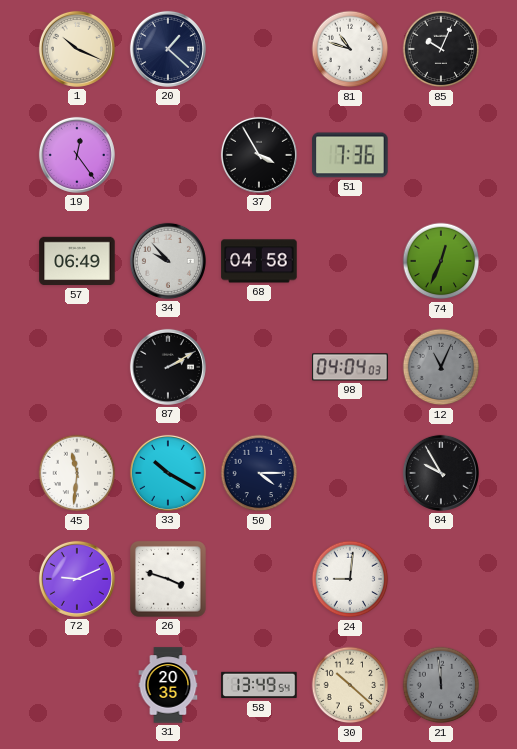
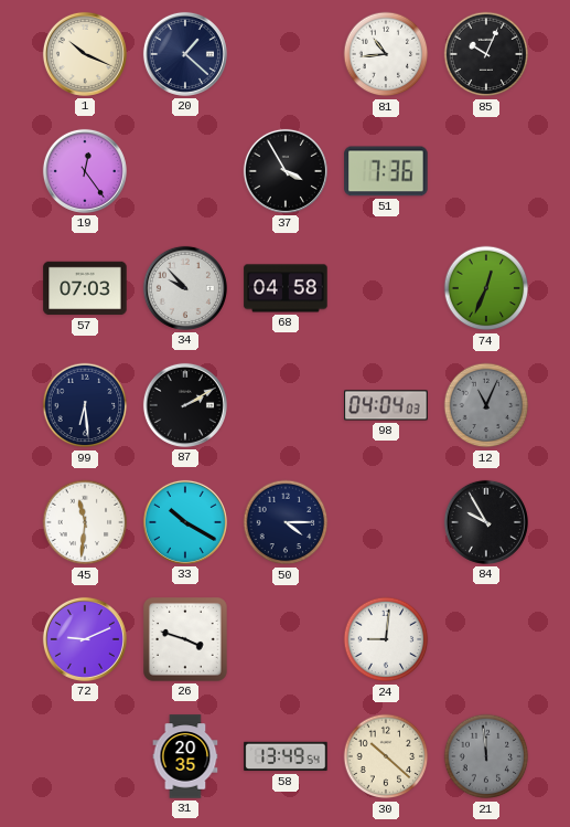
81: 10:48 -> 10:44
57: 06:49 -> 07:03
99: none -> 6:29
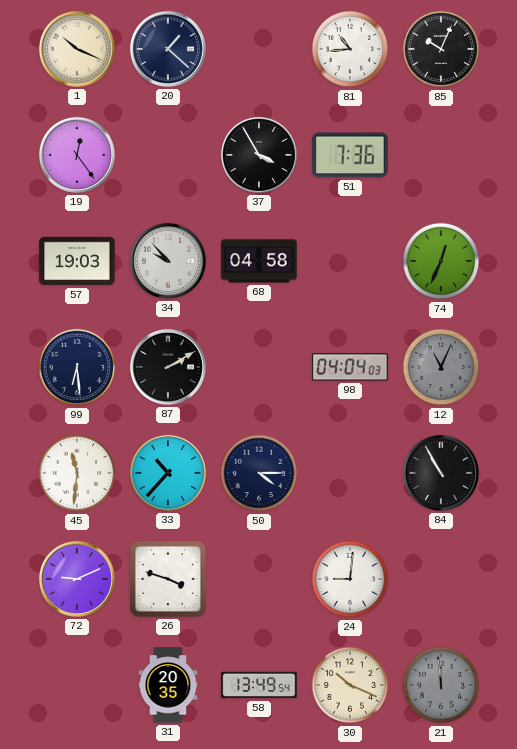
57: 07:03 -> 19:03
33: 10:20 -> 10:37
84: 9:55 -> 10:55
30: 10:22 -> 10:19
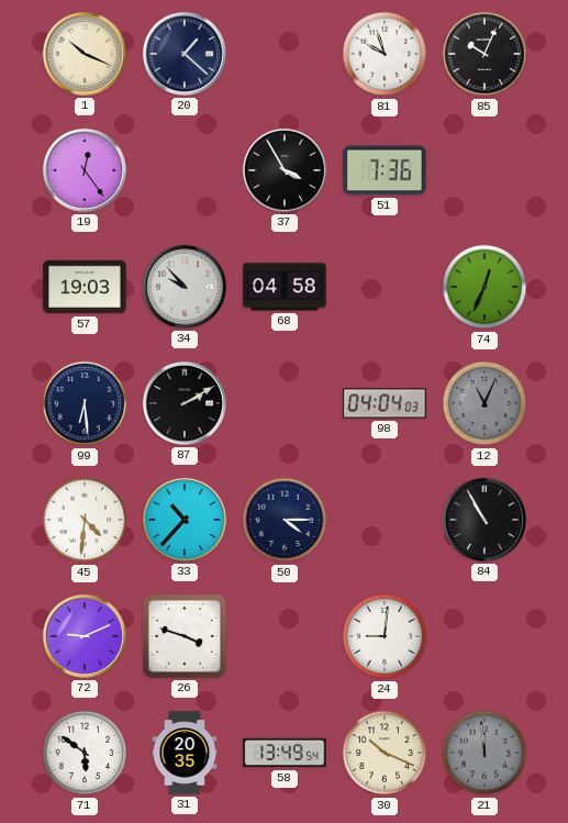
81: 10:44 -> 9:57
45: 11:31 -> 4:31
71: none -> 5:51
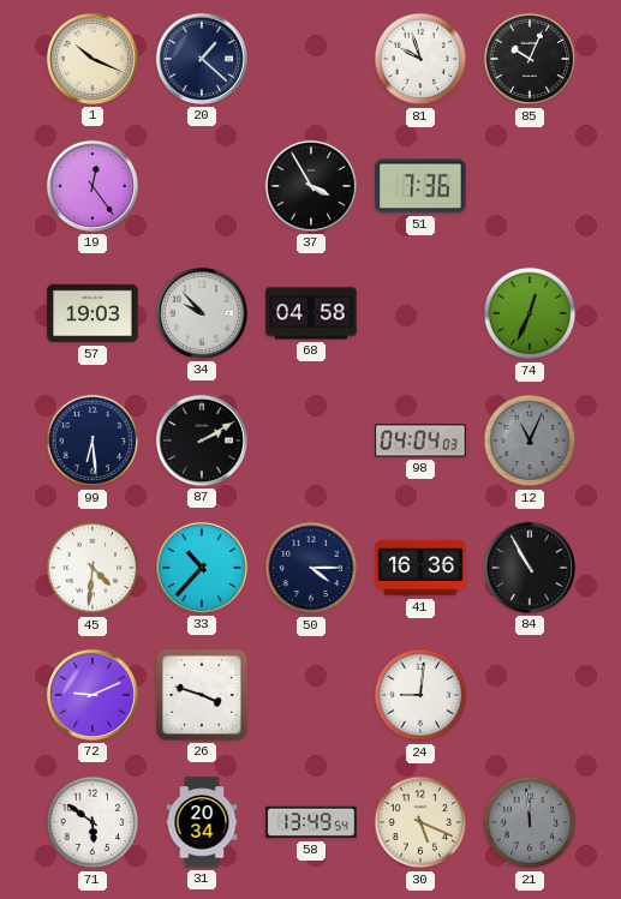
41: none -> 16:36
31: 20:35 -> 20:34
30: 10:19 -> 5:19
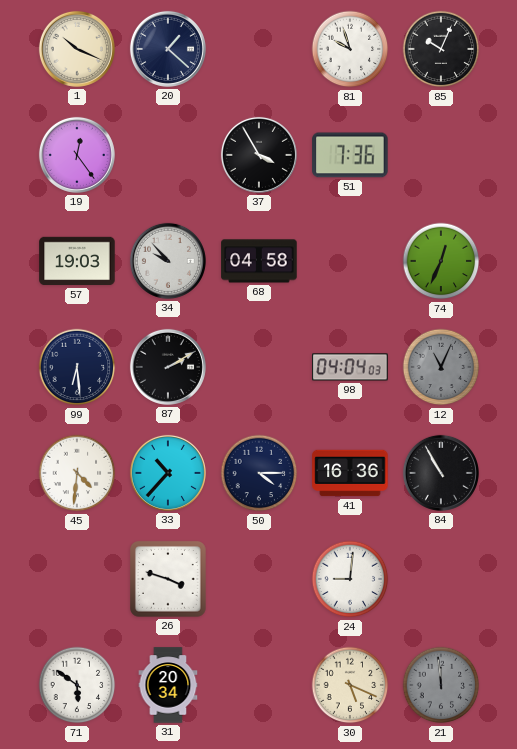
72: 9:11 -> none
58: 13:49 -> none
